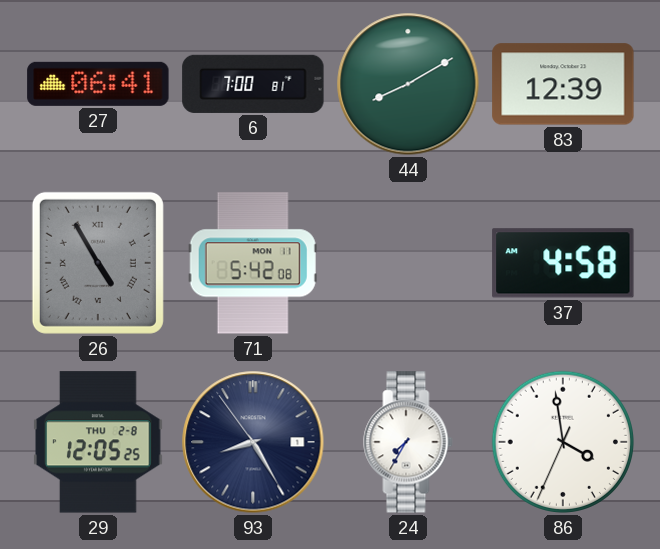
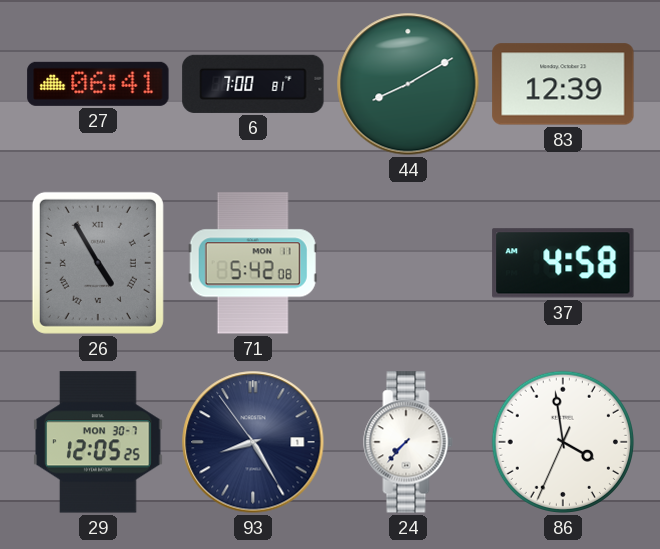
29 date: THU 2-8 -> MON 30-7
24: 7:35 -> 7:37
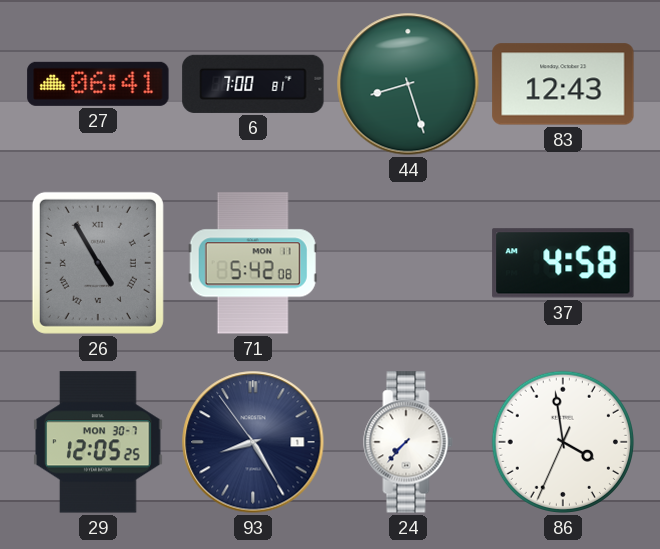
44: 8:10 -> 8:27
83: 12:39 -> 12:43
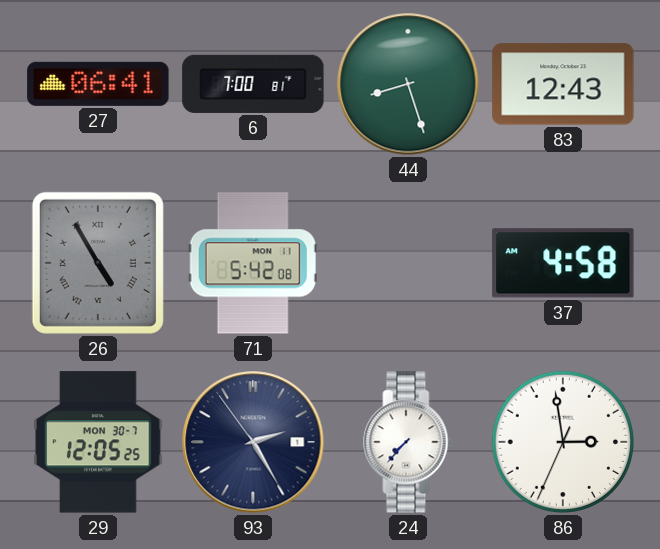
93: 8:24 -> 2:24
86: 3:58 -> 2:58
